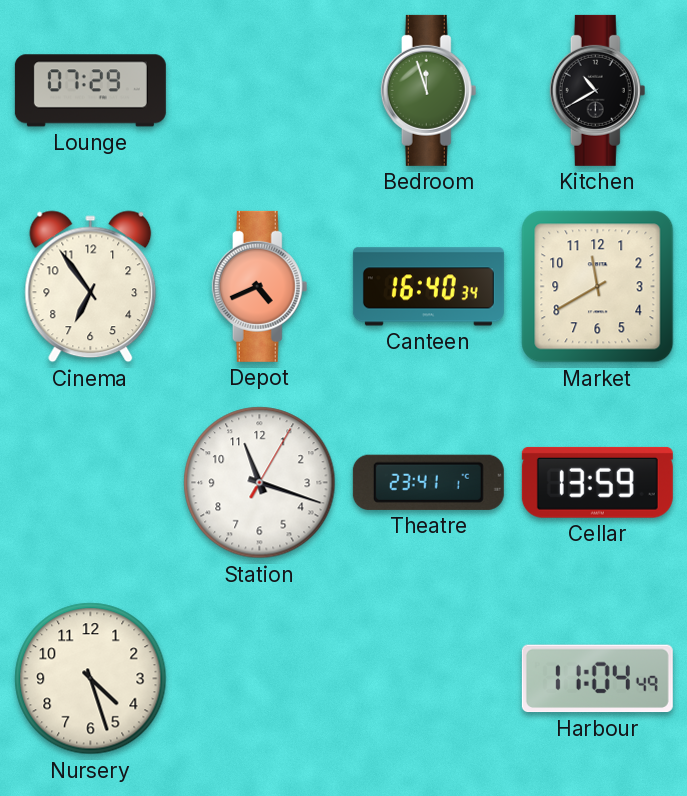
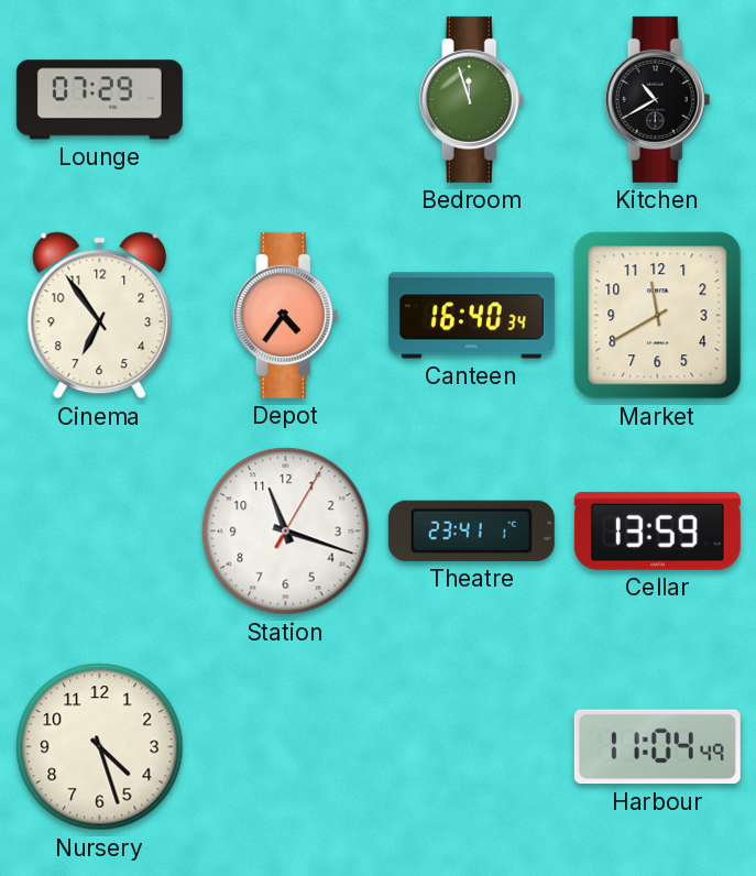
Depot: 4:41 -> 4:36
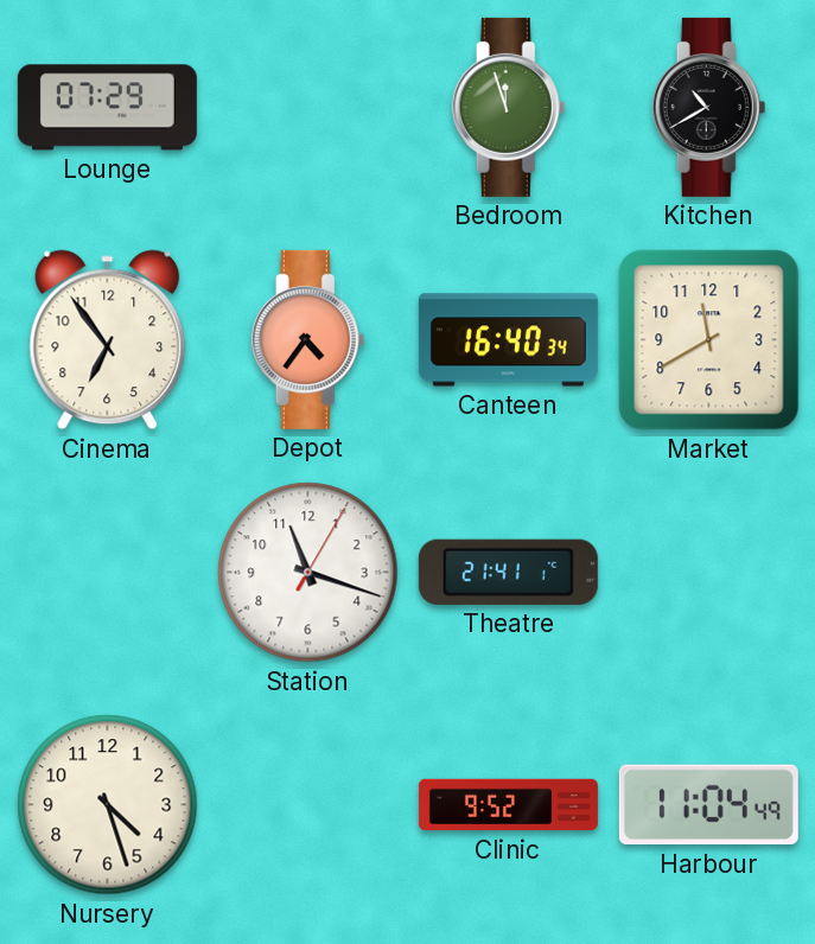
Theatre: 23:41 -> 21:41
Cellar: 13:59 -> none
Clinic: none -> 9:52
